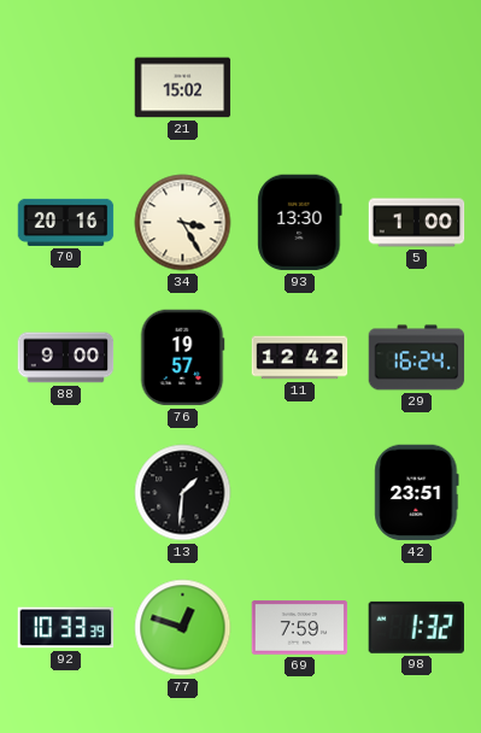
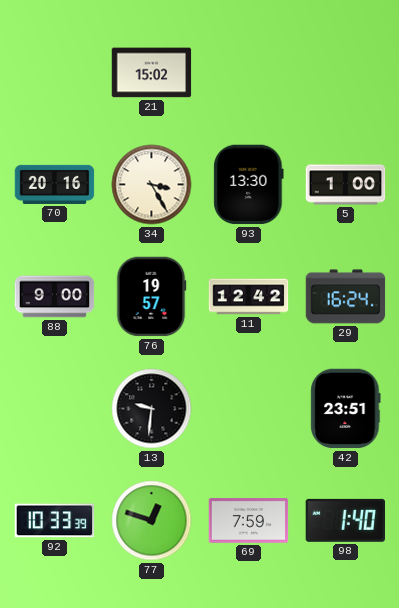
13: 1:31 -> 9:31
98: 1:32 -> 1:40
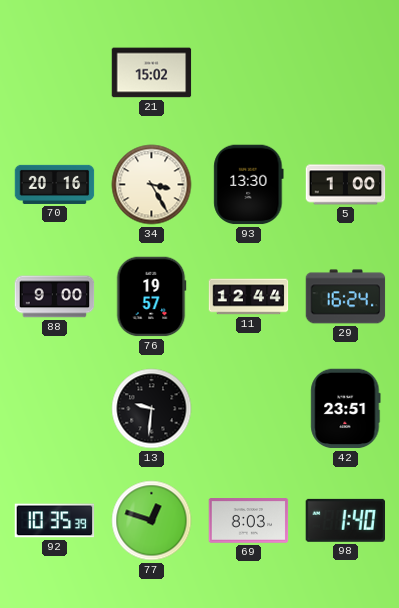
11: 12:42 -> 12:44
92: 10:33 -> 10:35
69: 7:59 -> 8:03
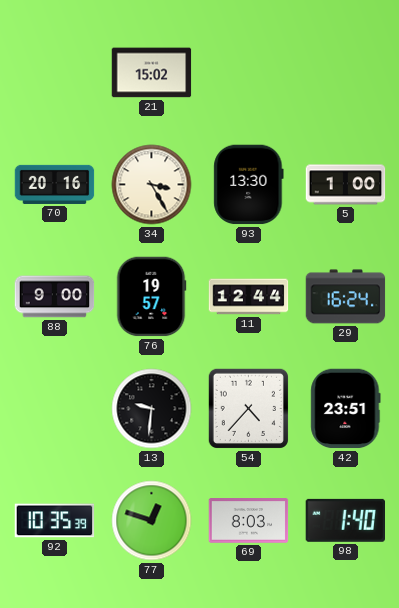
54: none -> 4:37
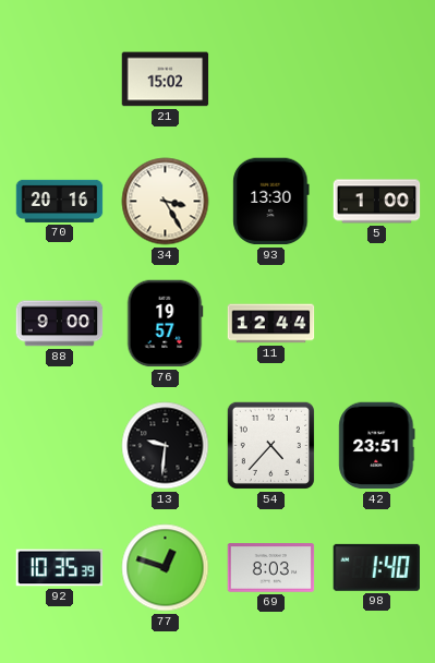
29: 16:24 -> none
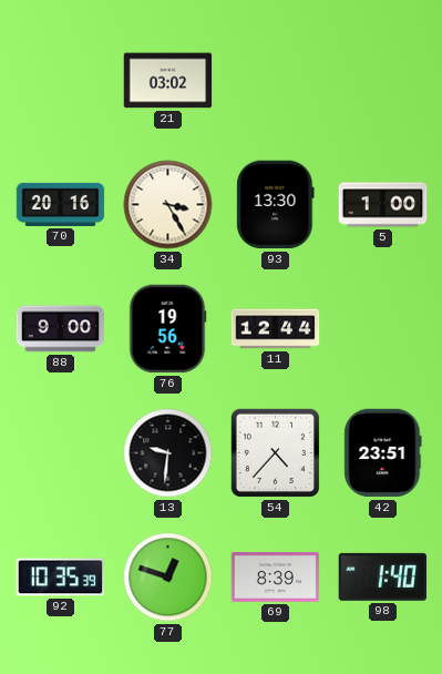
21: 15:02 -> 03:02
76: 19:57 -> 19:56
69: 8:03 -> 8:39
